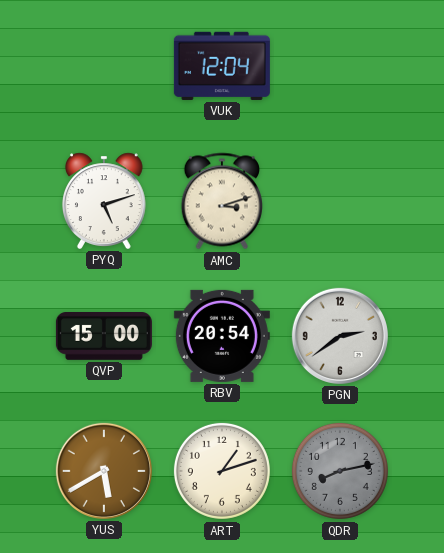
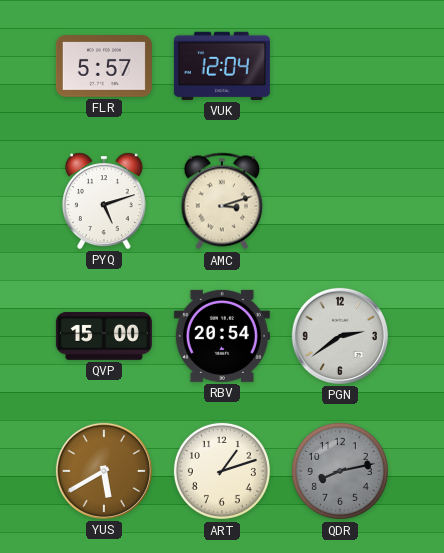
FLR: none -> 5:57
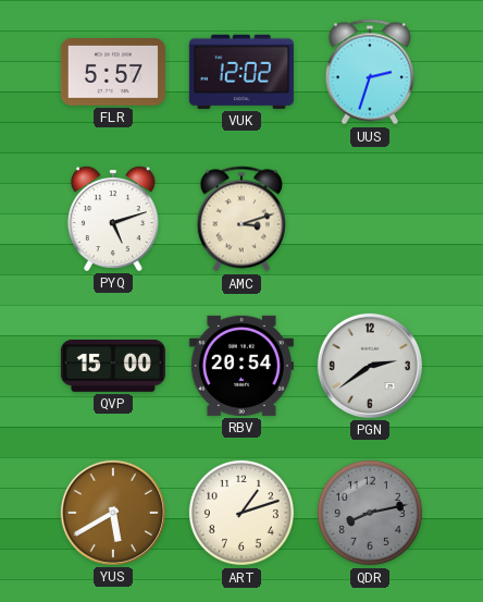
VUK: 12:04 -> 12:02
UUS: none -> 2:33
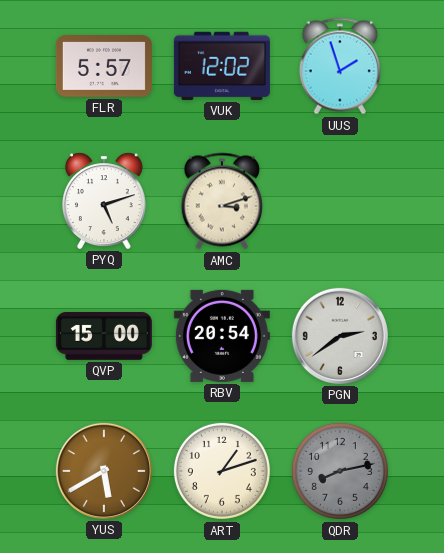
UUS: 2:33 -> 1:57
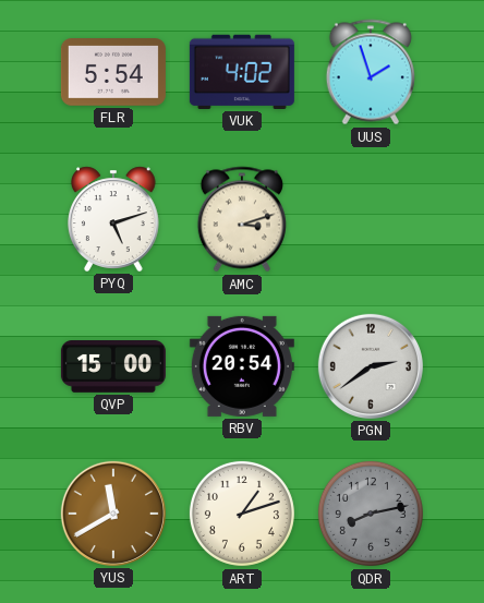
FLR: 5:57 -> 5:54
VUK: 12:02 -> 4:02
YUS: 5:40 -> 11:40
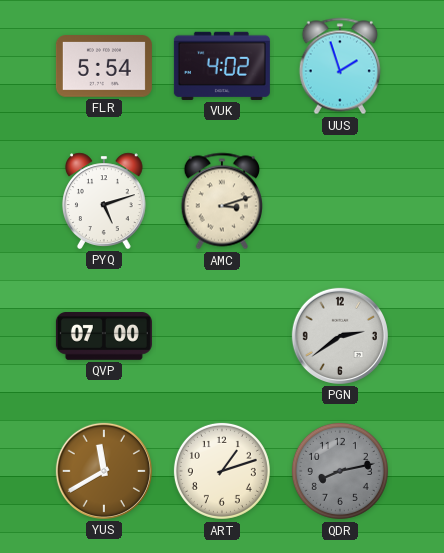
QVP: 15:00 -> 07:00
RBV: 20:54 -> none
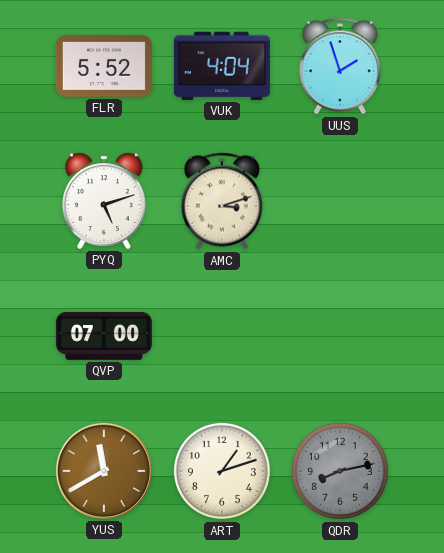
FLR: 5:54 -> 5:52
VUK: 4:02 -> 4:04
PGN: 2:39 -> none
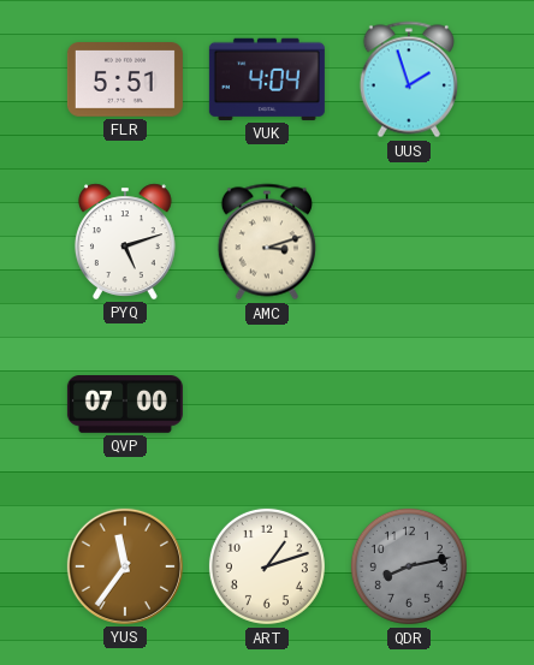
FLR: 5:52 -> 5:51
YUS: 11:40 -> 11:36
